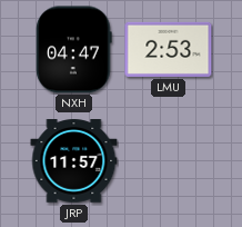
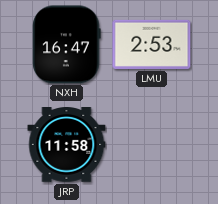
NXH: 04:47 -> 16:47
JRP: 11:57 -> 11:58
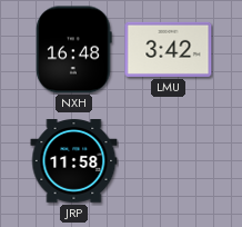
NXH: 16:47 -> 16:48
LMU: 2:53 -> 3:42
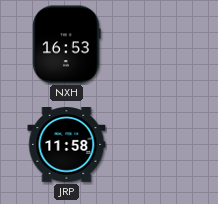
NXH: 16:48 -> 16:53
LMU: 3:42 -> none
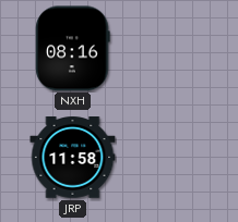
NXH: 16:53 -> 08:16
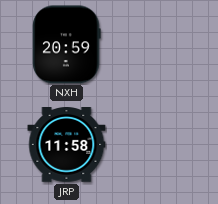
NXH: 08:16 -> 20:59
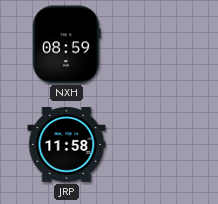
NXH: 20:59 -> 08:59
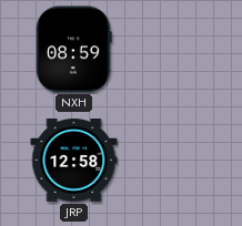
JRP: 11:58 -> 12:58
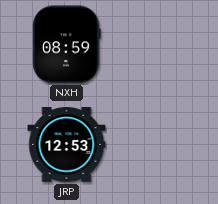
JRP: 12:58 -> 12:53
